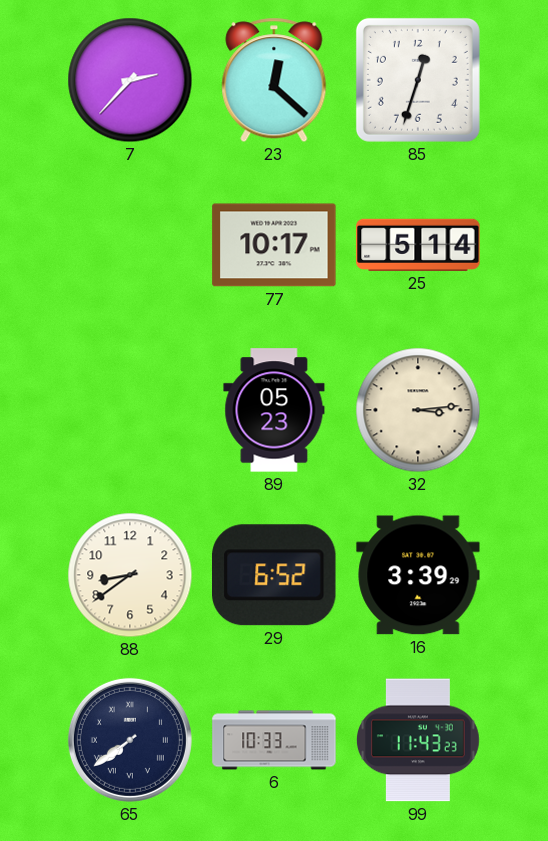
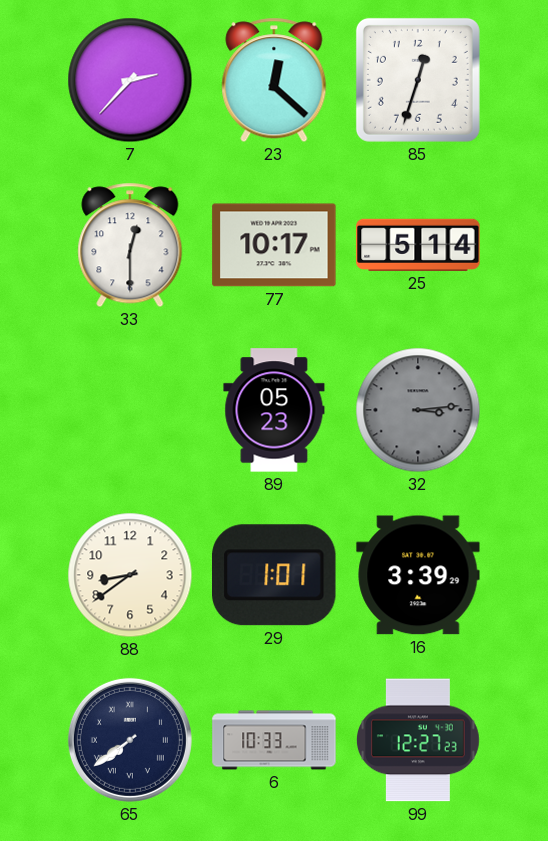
33: none -> 12:30
32 dial: cream -> grey
29: 6:52 -> 1:01
99: 11:43 -> 12:27
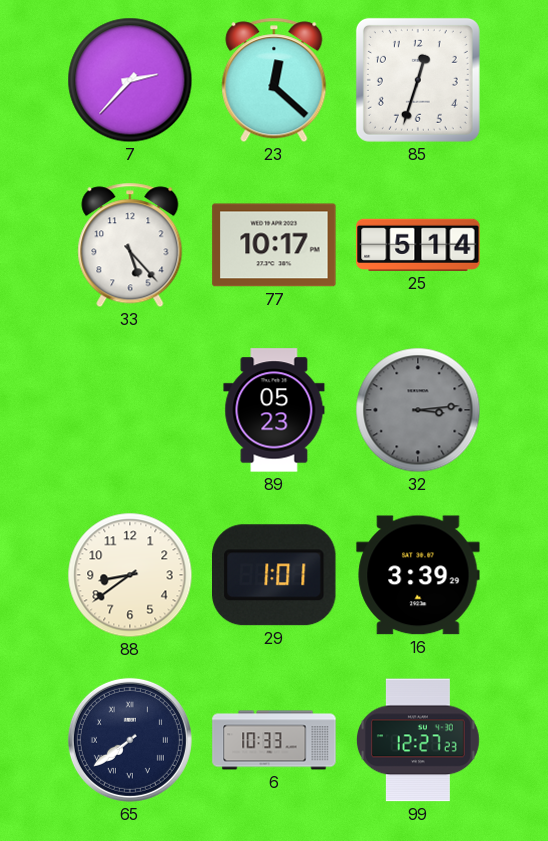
33: 12:30 -> 5:23
